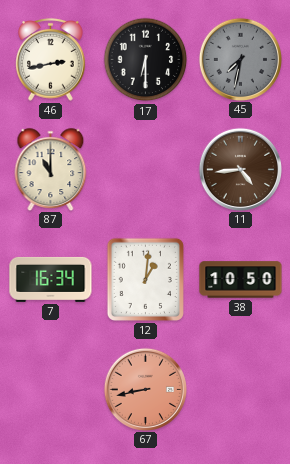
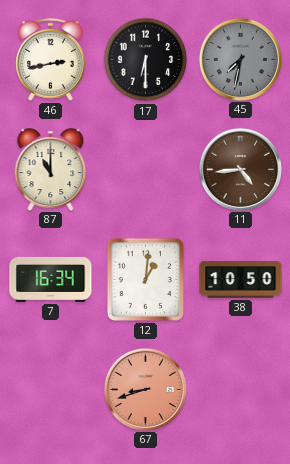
67: 8:43 -> 8:42
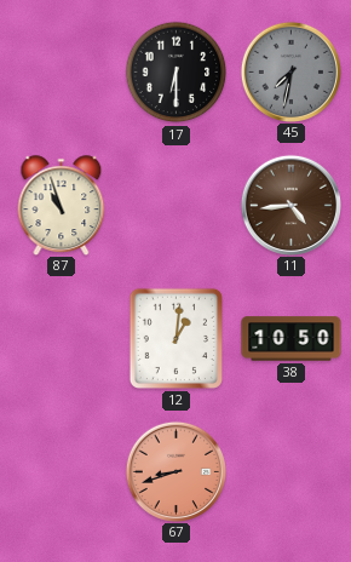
46: 2:43 -> none
87: 11:00 -> 10:57
7: 16:34 -> none
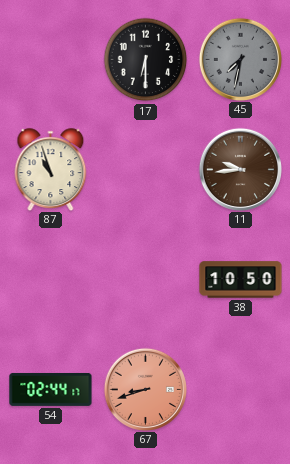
11: 4:44 -> 9:44
12: 1:01 -> none
54: none -> 02:44
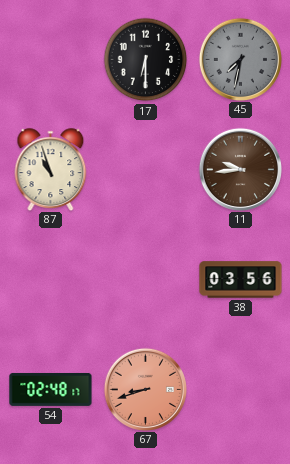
38: 10:50 -> 03:56
54: 02:44 -> 02:48
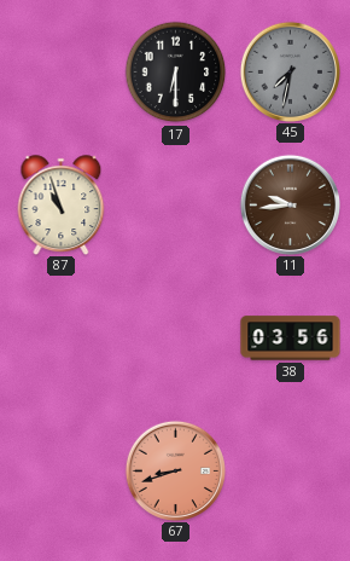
54: 02:48 -> none
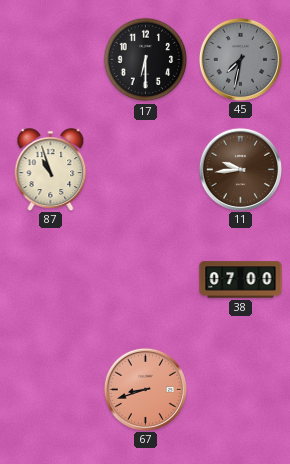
38: 03:56 -> 07:00
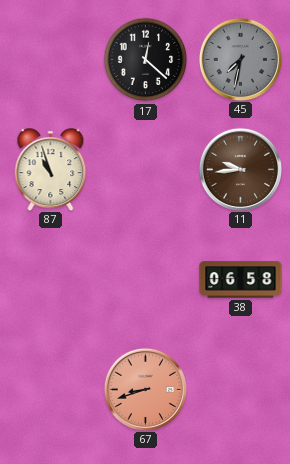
17: 6:30 -> 12:22
38: 07:00 -> 06:58
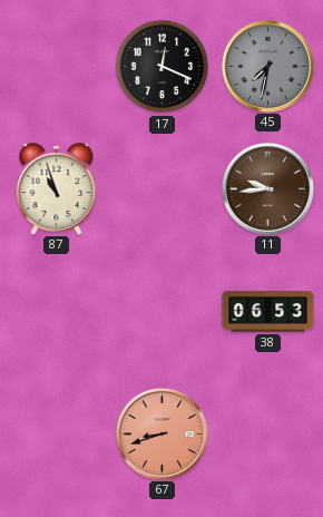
17: 12:22 -> 12:19
38: 06:58 -> 06:53
